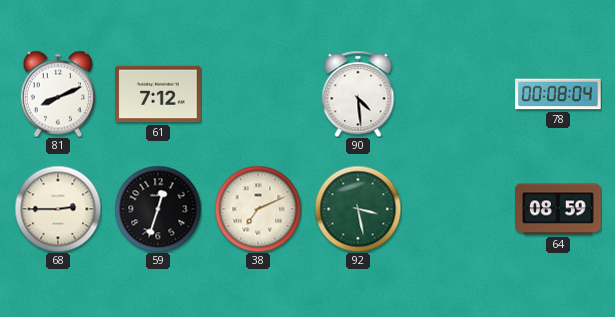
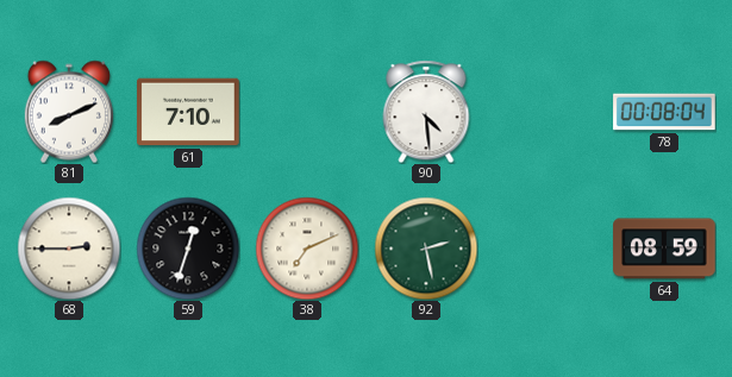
61: 7:12 -> 7:10
92: 3:28 -> 2:28
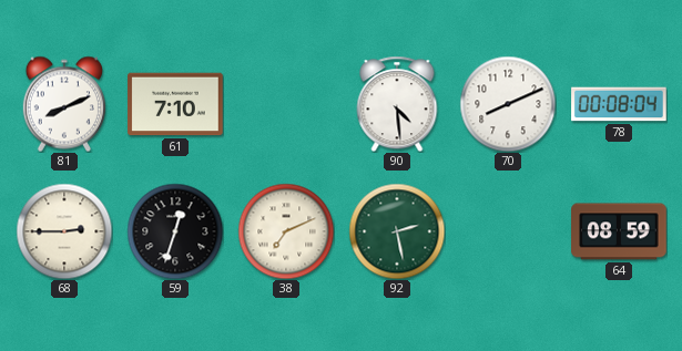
70: none -> 8:11
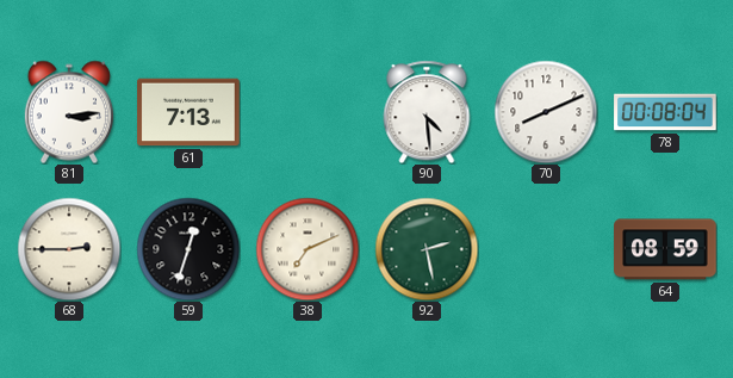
81: 8:11 -> 3:14
61: 7:10 -> 7:13
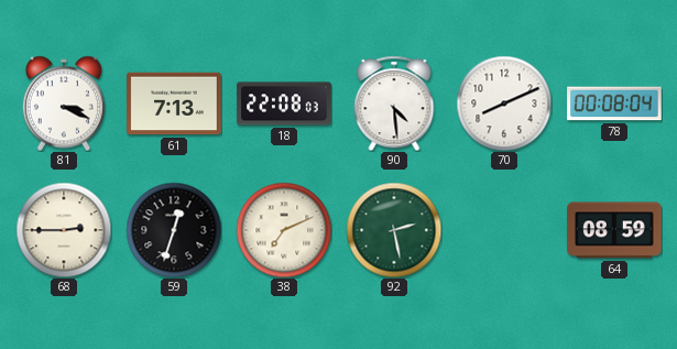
81: 3:14 -> 3:19
18: none -> 22:08
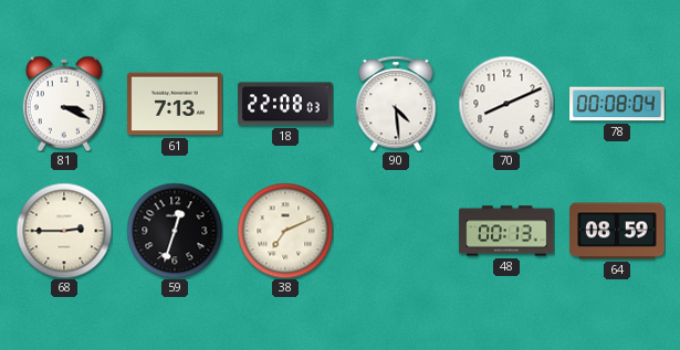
92: 2:28 -> none
48: none -> 00:13
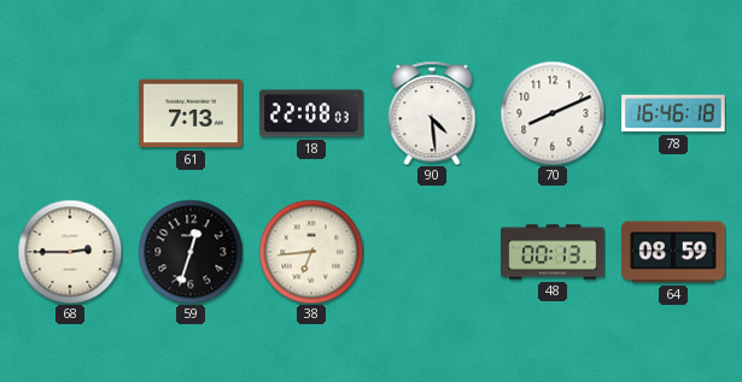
81: 3:19 -> none
78: 00:08 -> 16:46
38: 7:11 -> 6:44
